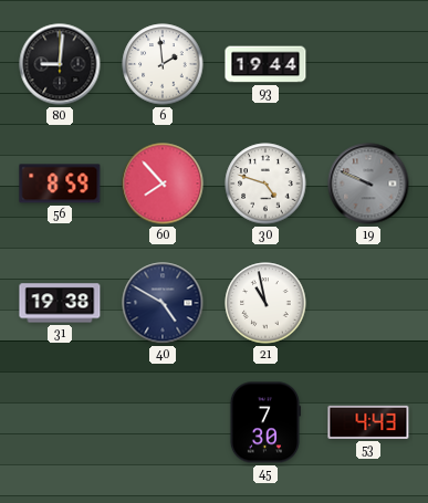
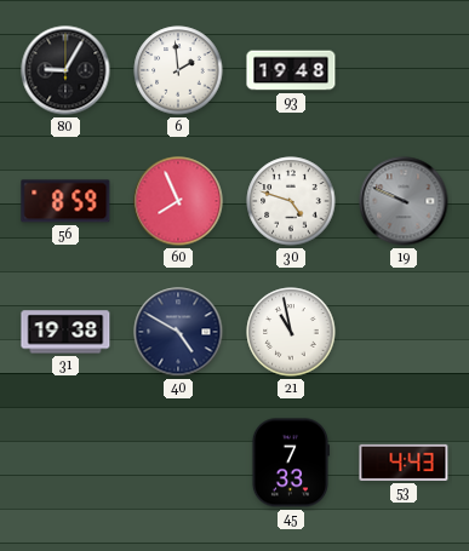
80: 9:01 -> 9:05
93: 19:44 -> 19:48
60: 7:53 -> 7:56
45: 7:30 -> 7:33
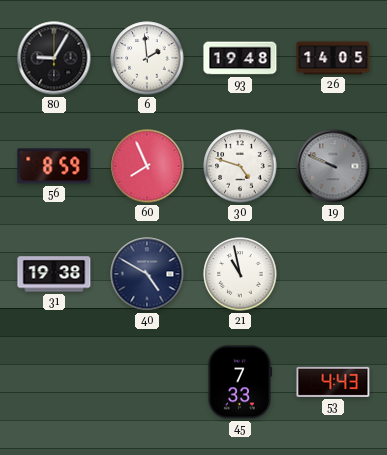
26: none -> 14:05
